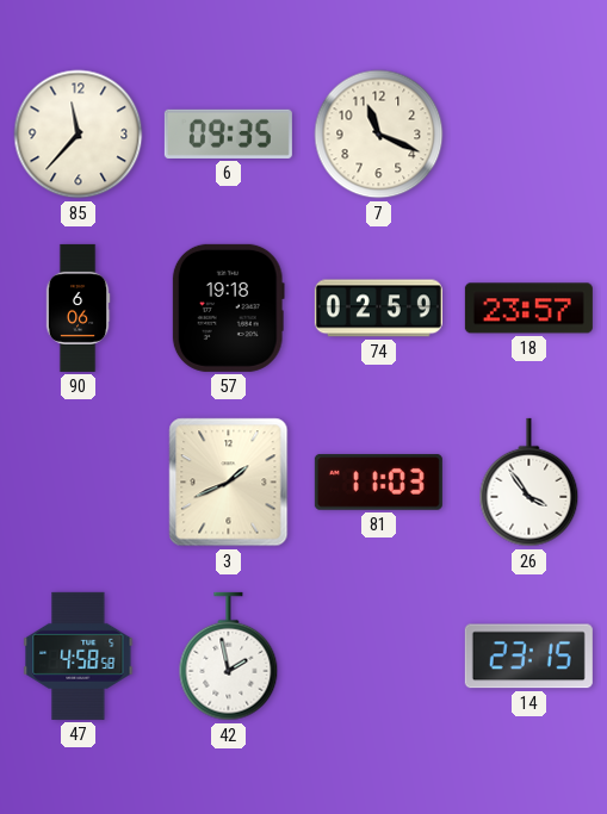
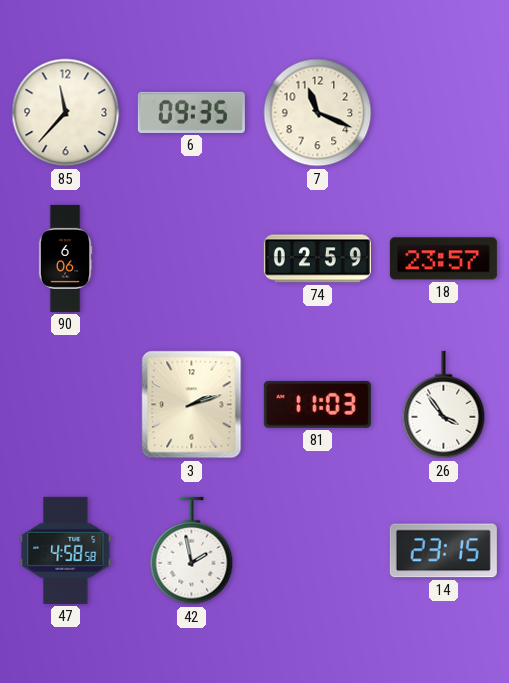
57: 19:18 -> none
3: 1:41 -> 2:12
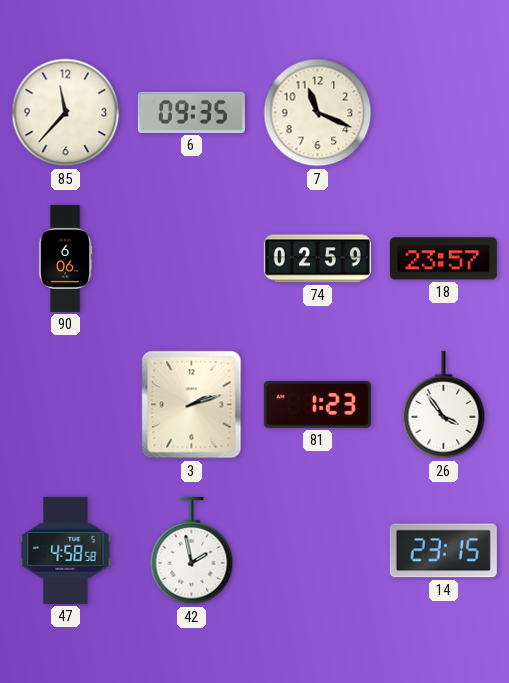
81: 11:03 -> 1:23
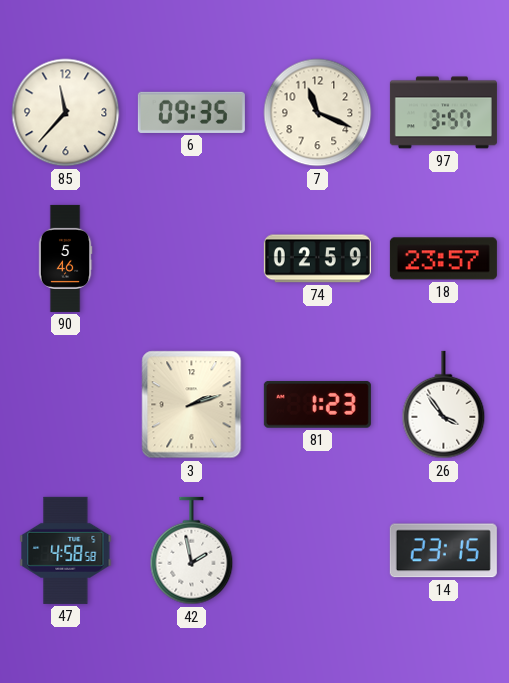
97: none -> 3:57
90: 6:06 -> 5:46
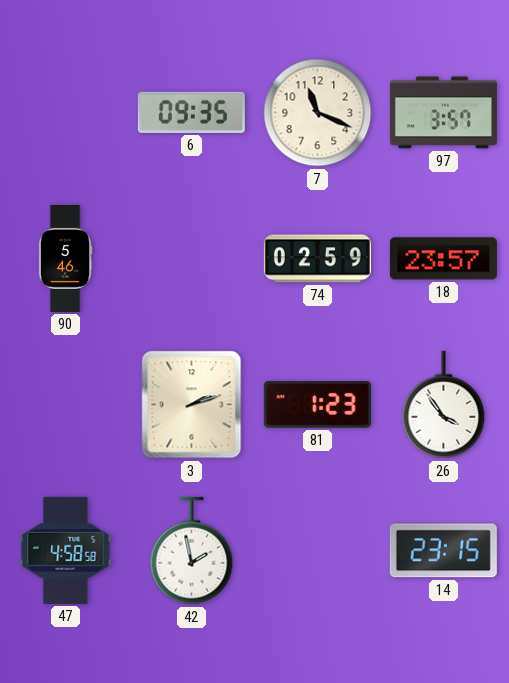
85: 11:37 -> none
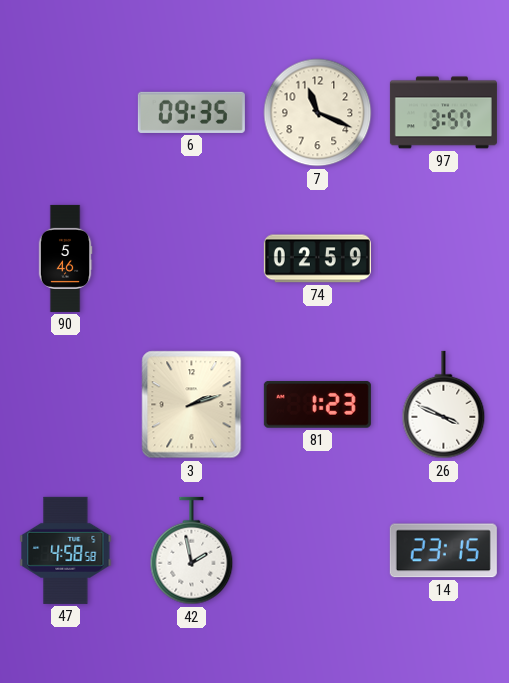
18: 23:57 -> none
26: 3:54 -> 3:49
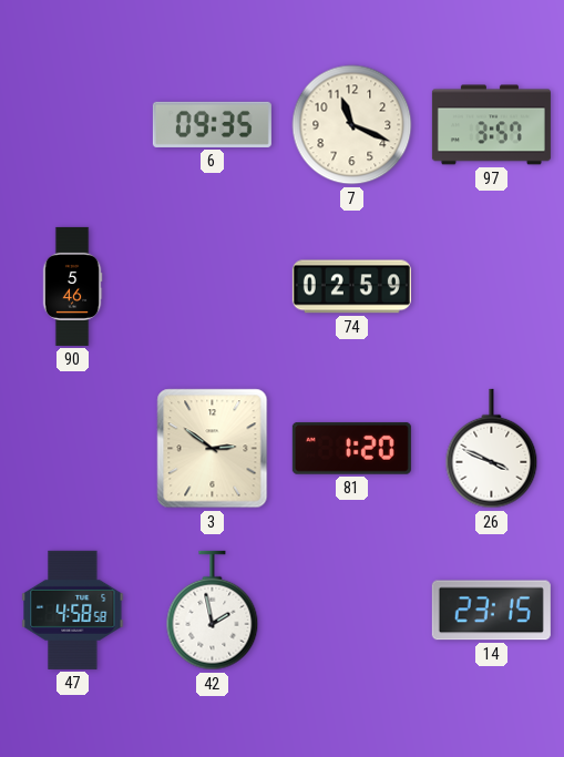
3: 2:12 -> 2:51
81: 1:23 -> 1:20
